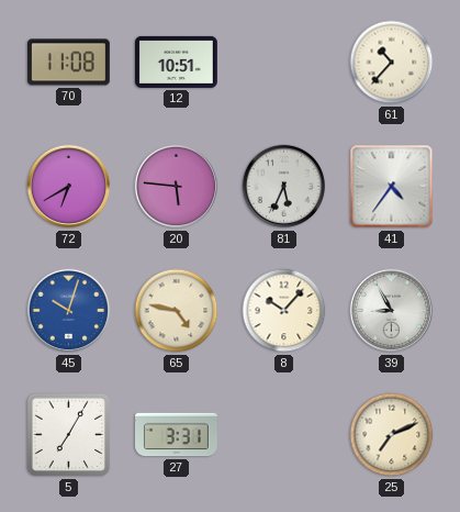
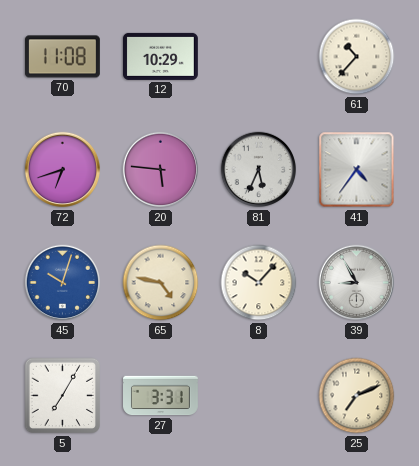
12: 10:51 -> 10:29
72: 6:40 -> 6:42
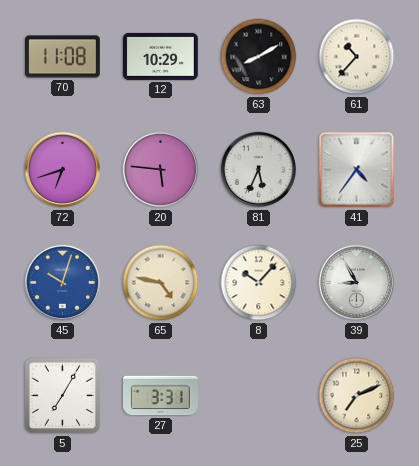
63: none -> 8:10
